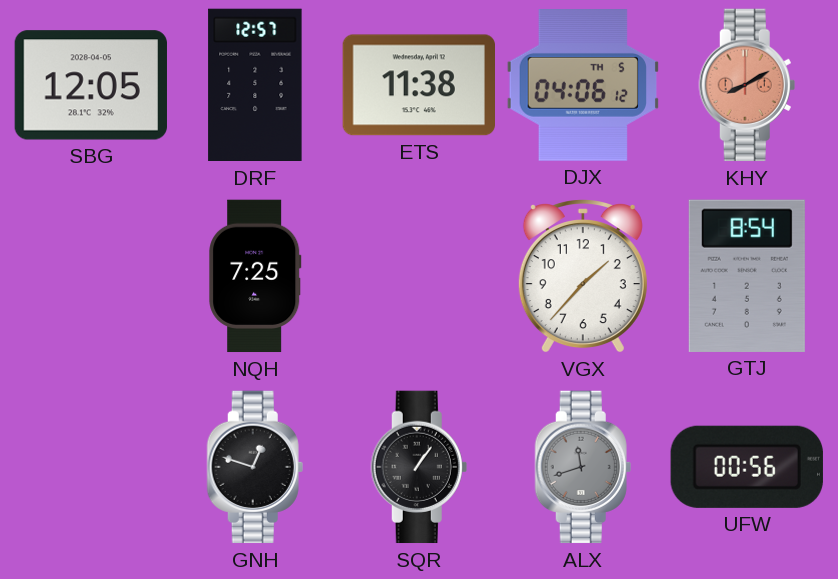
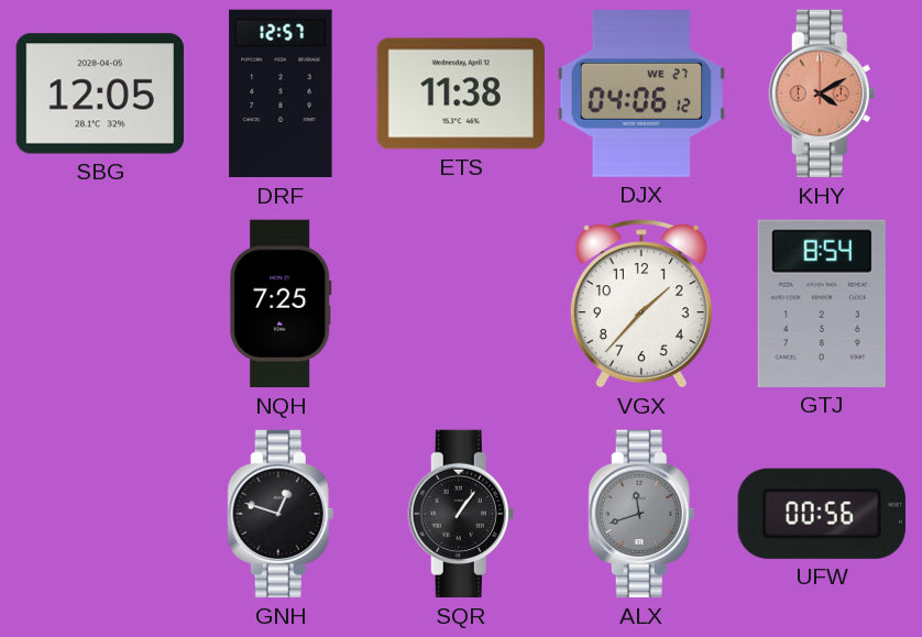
DJX date: TH 5 -> WE 27
KHY: 8:10 -> 4:10
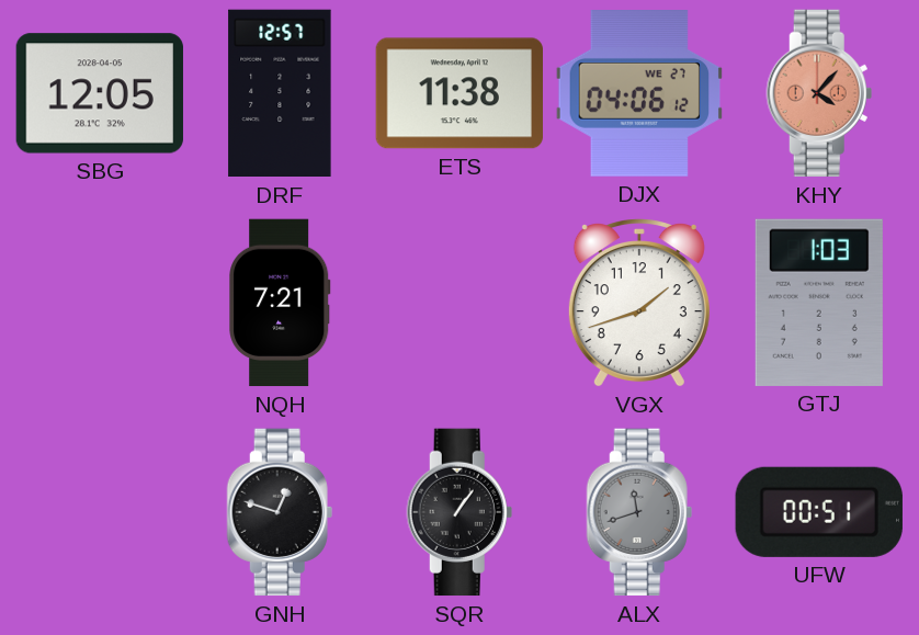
KHY: 4:10 -> 4:07
NQH: 7:25 -> 7:21
VGX: 1:37 -> 1:42
GTJ: 8:54 -> 1:03
UFW: 00:56 -> 00:51
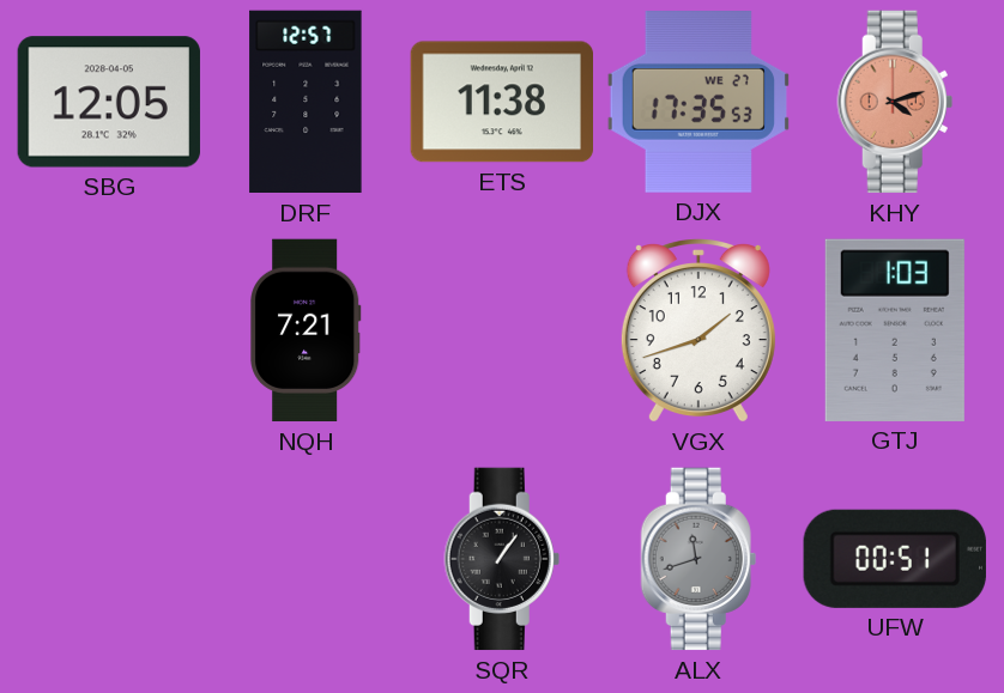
DJX: 04:06 -> 17:35
KHY: 4:07 -> 4:12
GNH: 12:48 -> none
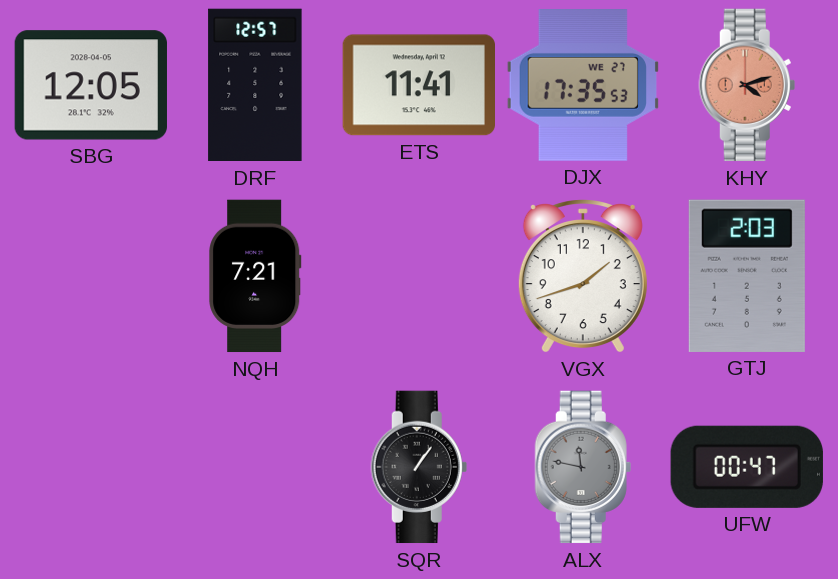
ETS: 11:38 -> 11:41
GTJ: 1:03 -> 2:03
ALX: 11:42 -> 11:47
UFW: 00:51 -> 00:47
